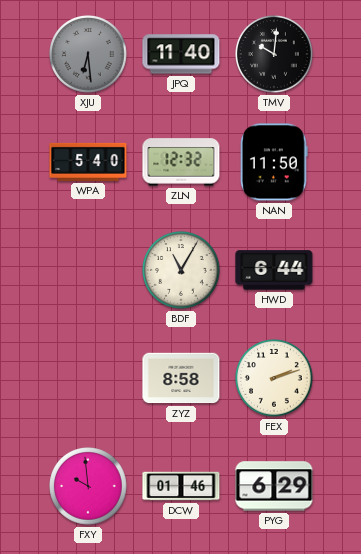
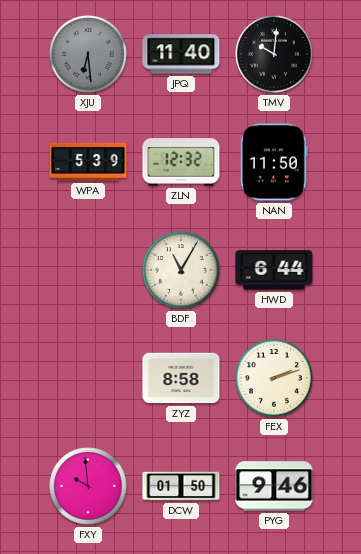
WPA: 5:40 -> 5:39
DCW: 01:46 -> 01:50
PYG: 6:29 -> 9:46
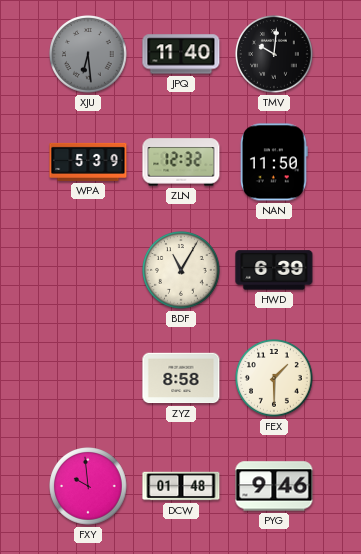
HWD: 6:44 -> 6:39
FEX: 2:12 -> 1:30
DCW: 01:50 -> 01:48
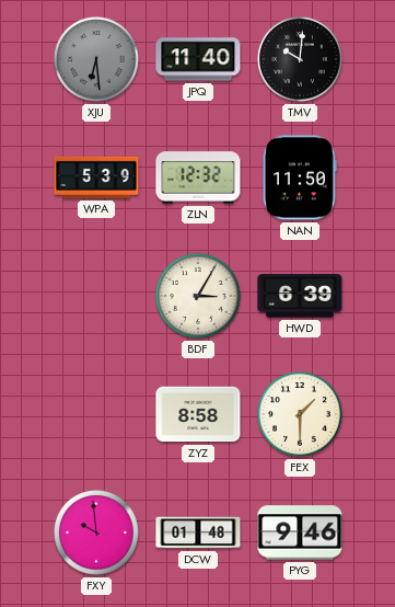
BDF: 11:05 -> 3:05
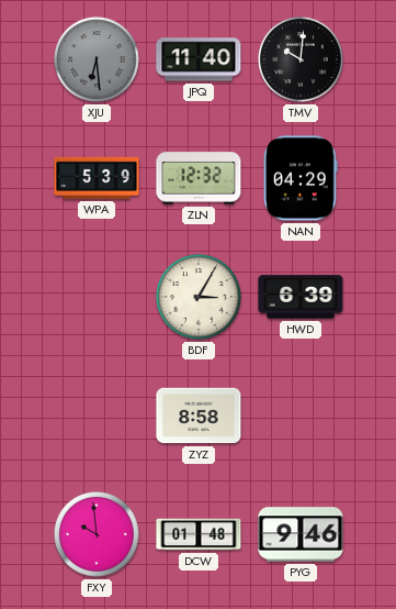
NAN: 11:50 -> 04:29
FEX: 1:30 -> none
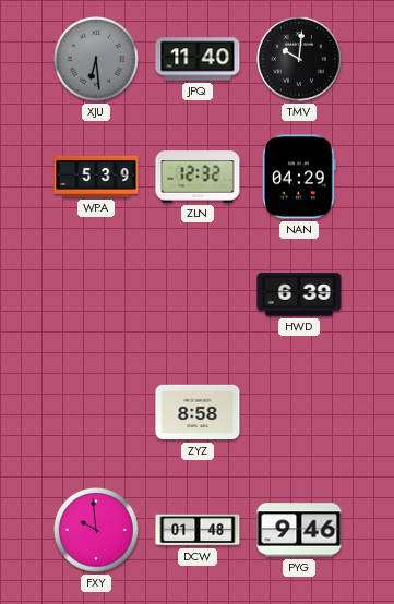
BDF: 3:05 -> none
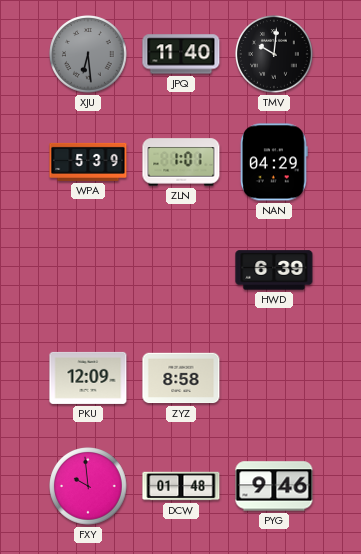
ZLN: 12:32 -> 1:01
PKU: none -> 12:09
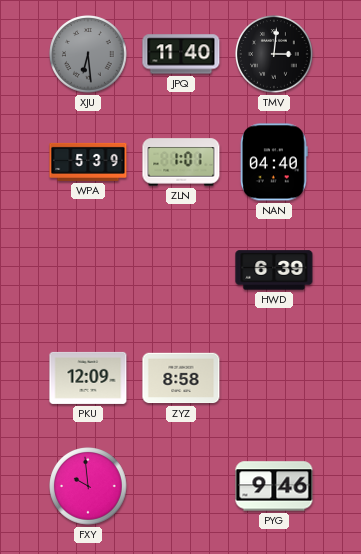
TMV: 10:01 -> 3:01
NAN: 04:29 -> 04:40
DCW: 01:48 -> none
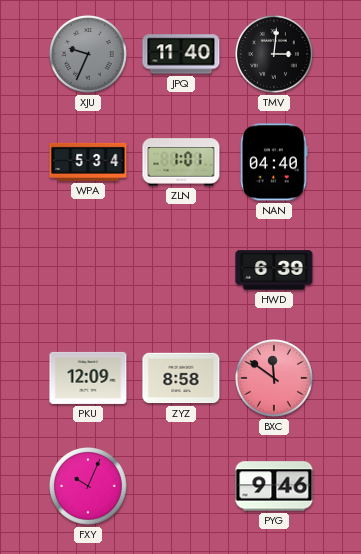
XJU: 6:29 -> 9:34
WPA: 5:39 -> 5:34
BXC: none -> 11:51
FXY: 9:59 -> 10:04
